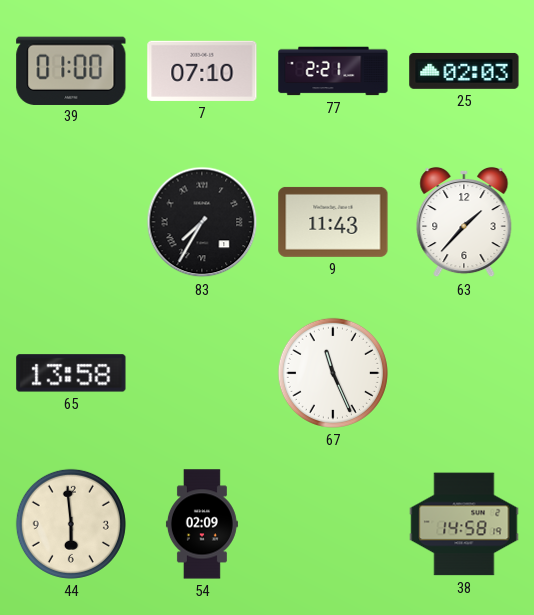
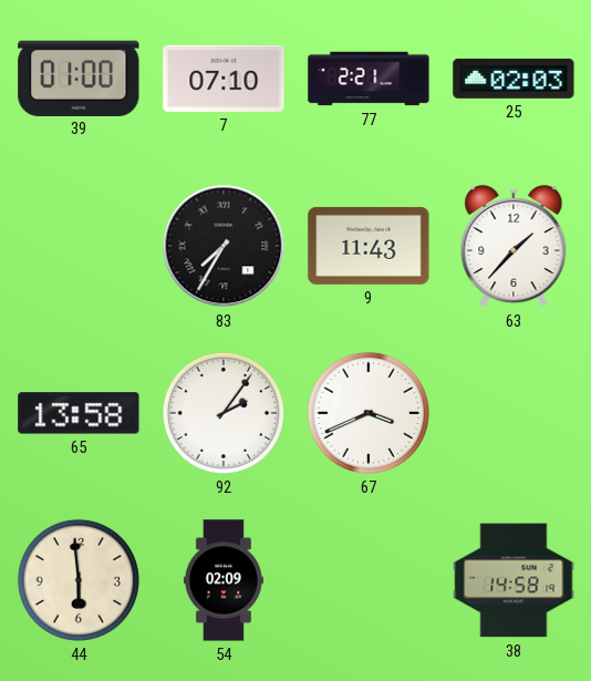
92: none -> 2:06
67: 11:26 -> 3:41
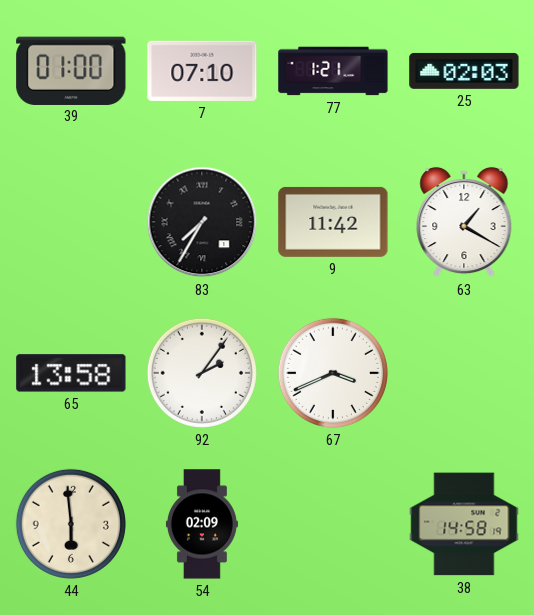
77: 2:21 -> 1:21
9: 11:43 -> 11:42
63: 1:37 -> 1:20
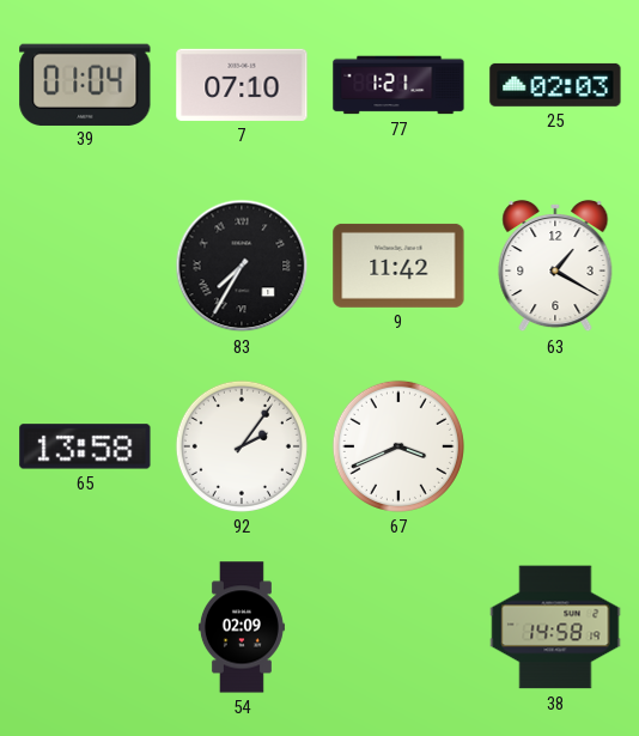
39: 01:00 -> 01:04
44: 5:59 -> none
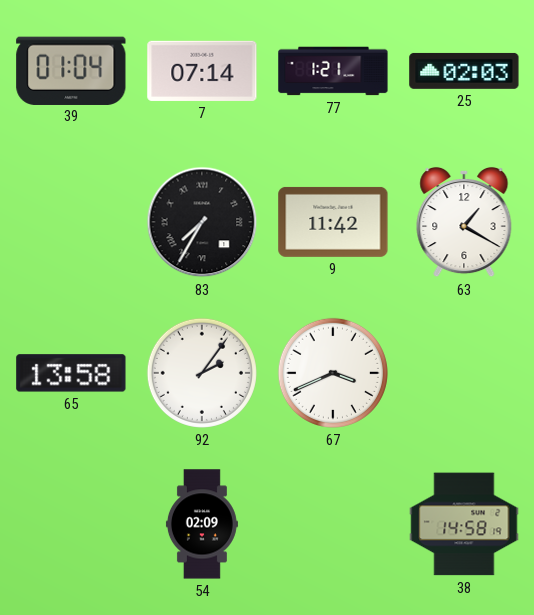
7: 07:10 -> 07:14
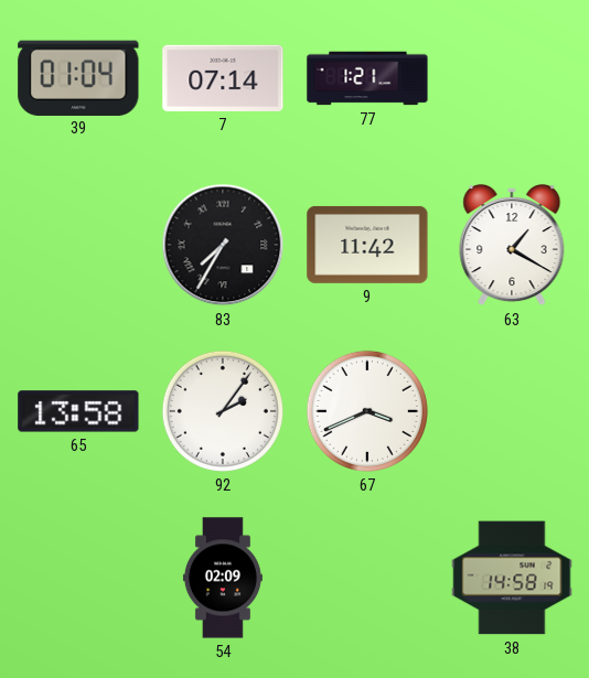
25: 02:03 -> none
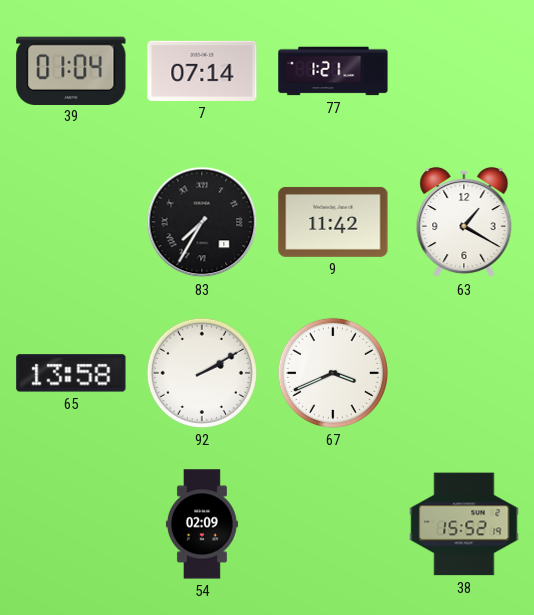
92: 2:06 -> 2:10
38: 14:58 -> 15:52
